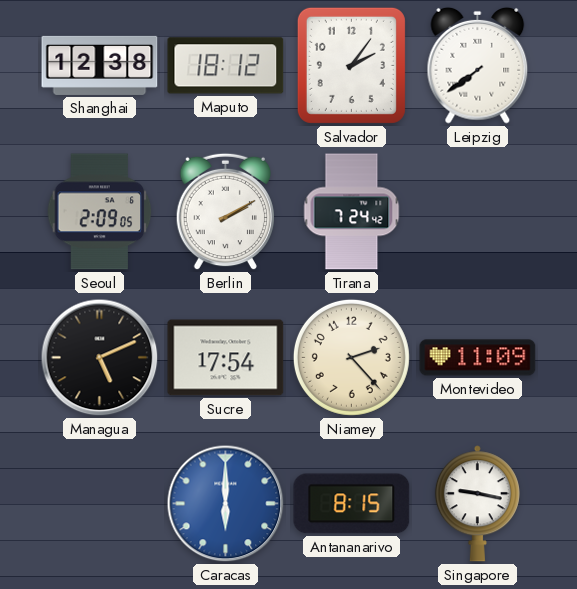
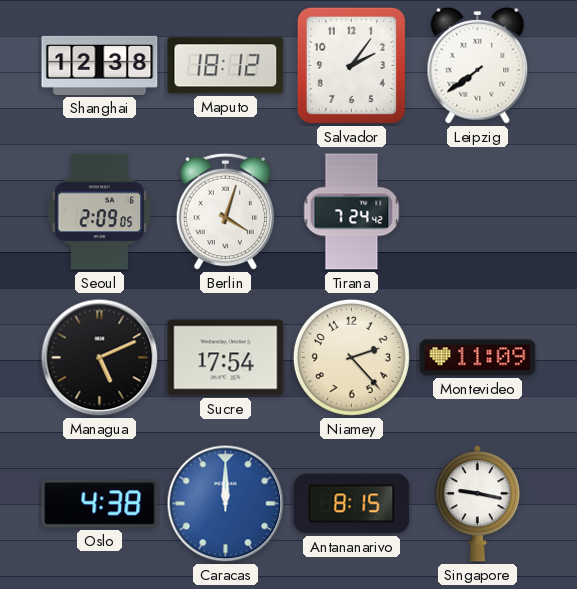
Berlin: 2:10 -> 4:03
Oslo: none -> 4:38
Caracas: 6:00 -> 12:00
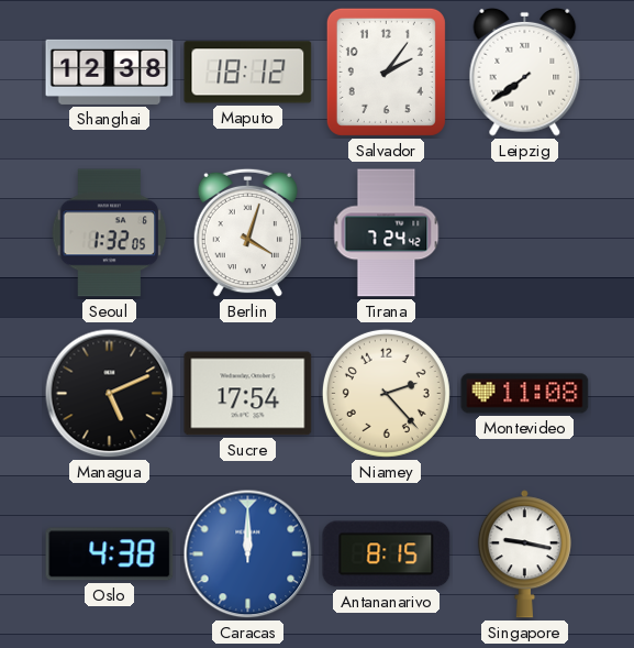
Seoul: 2:09 -> 1:32
Montevideo: 11:09 -> 11:08
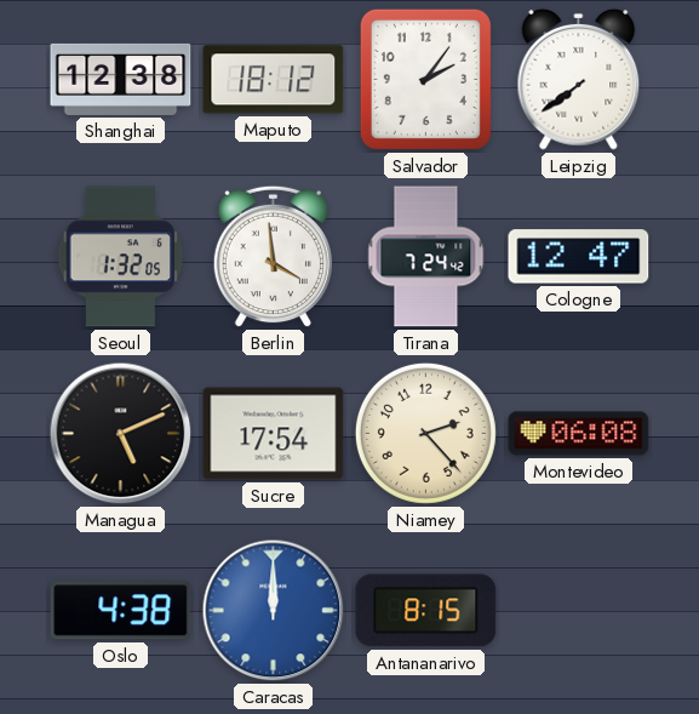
Berlin: 4:03 -> 3:59
Cologne: none -> 12:47
Montevideo: 11:08 -> 06:08
Singapore: 9:17 -> none
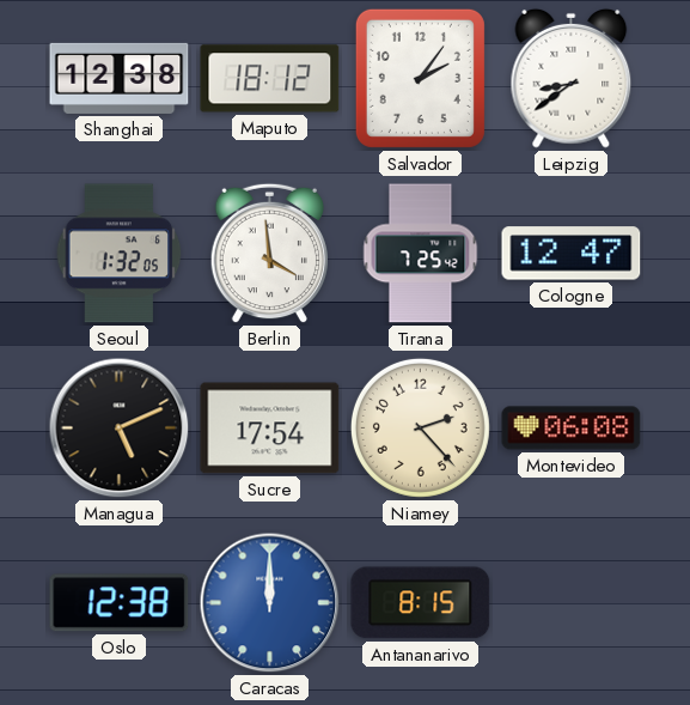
Leipzig: 7:39 -> 8:39
Tirana: 7:24 -> 7:25
Oslo: 4:38 -> 12:38
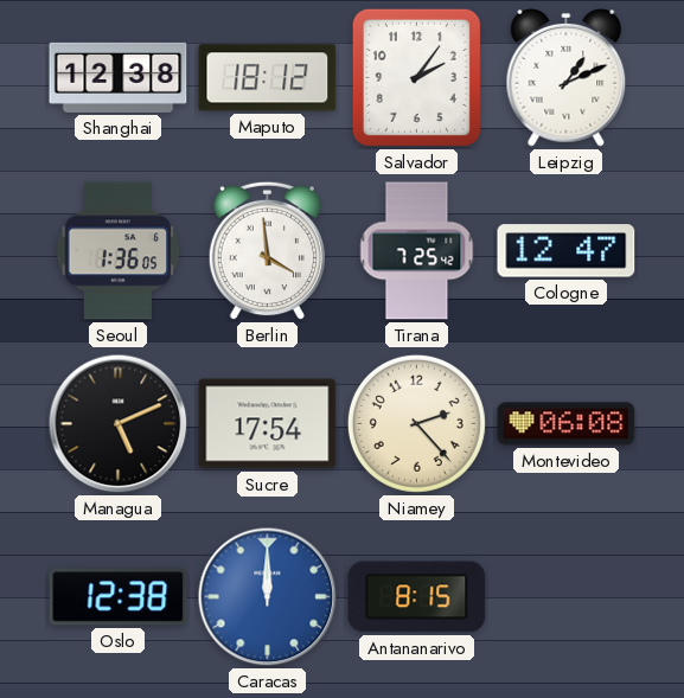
Leipzig: 8:39 -> 1:11
Seoul: 1:32 -> 1:36
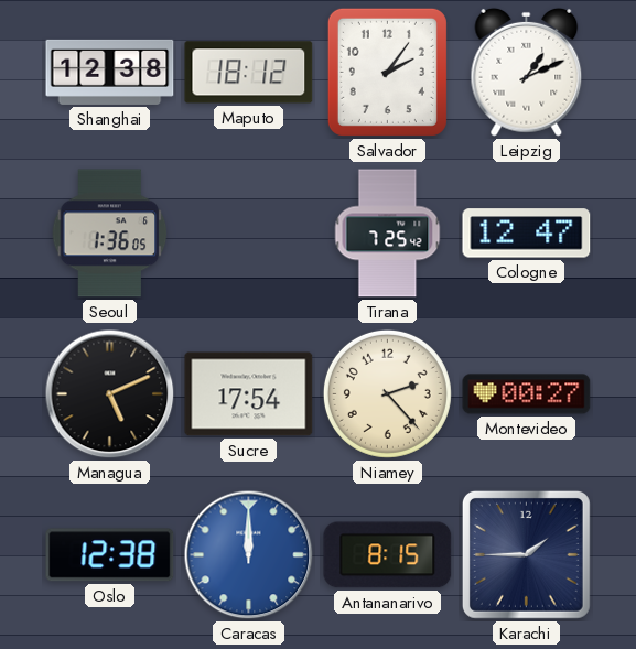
Berlin: 3:59 -> none
Montevideo: 06:08 -> 00:27
Karachi: none -> 1:45
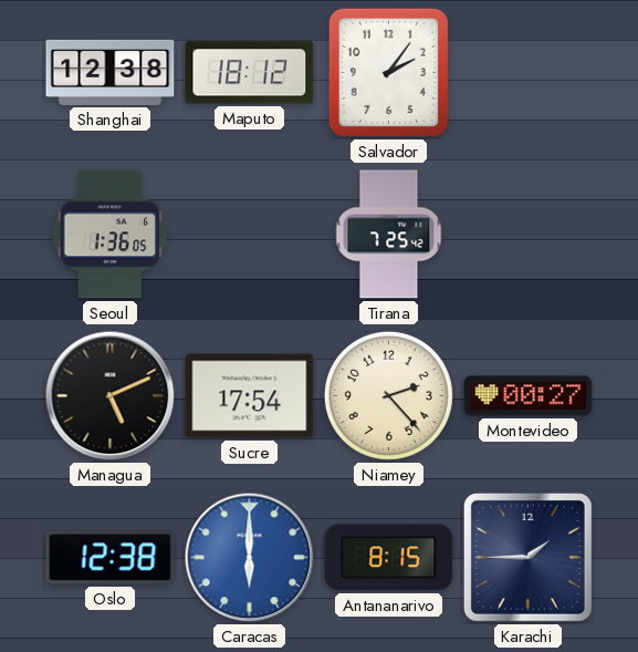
Leipzig: 1:11 -> none
Cologne: 12:47 -> none
Caracas: 12:00 -> 6:00
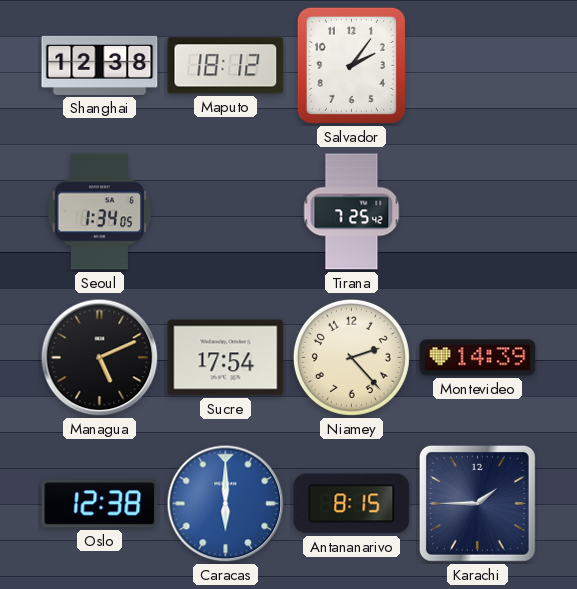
Seoul: 1:36 -> 1:34
Montevideo: 00:27 -> 14:39
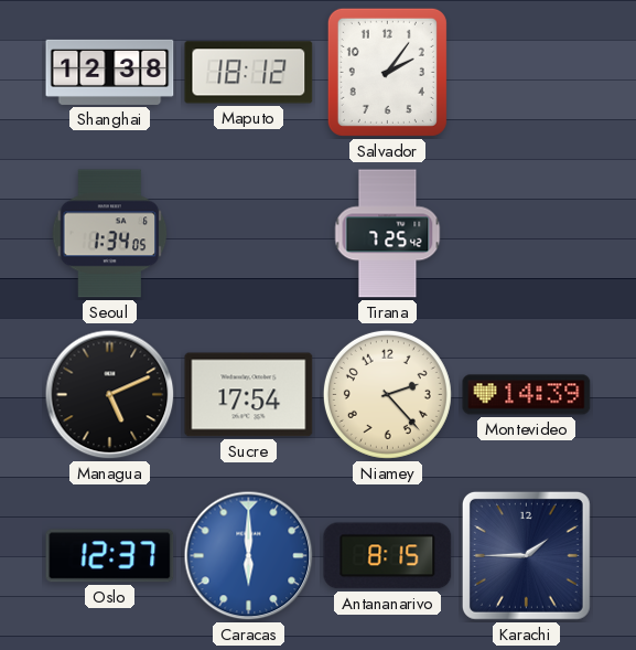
Oslo: 12:38 -> 12:37
